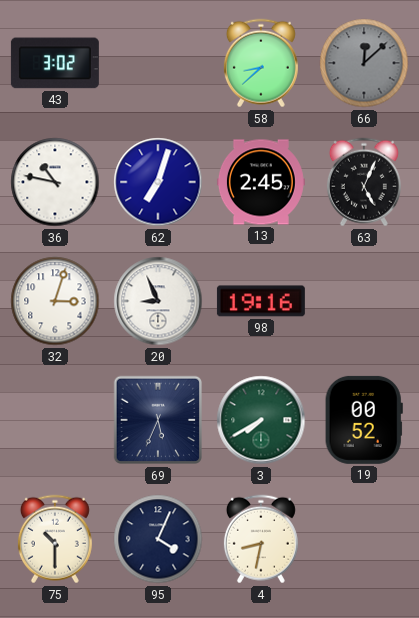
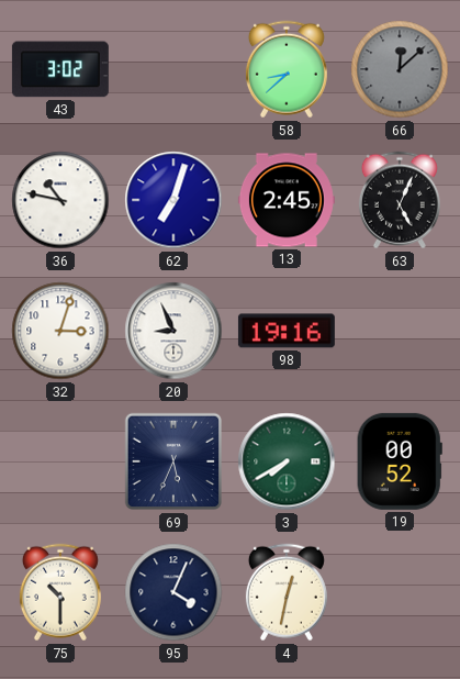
4: 8:32 -> 12:32
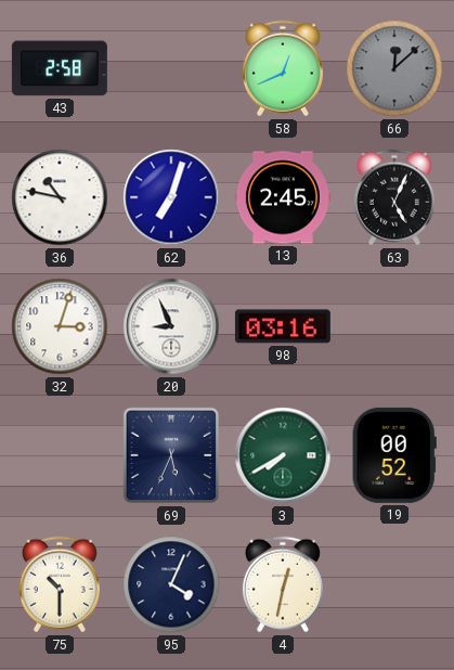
43: 3:02 -> 2:58
58: 8:38 -> 12:41
98: 19:16 -> 03:16
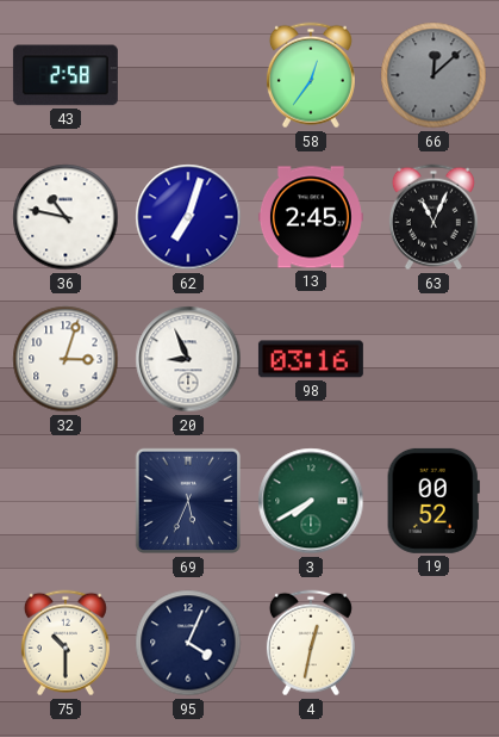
58: 12:41 -> 12:36
63: 5:04 -> 11:04
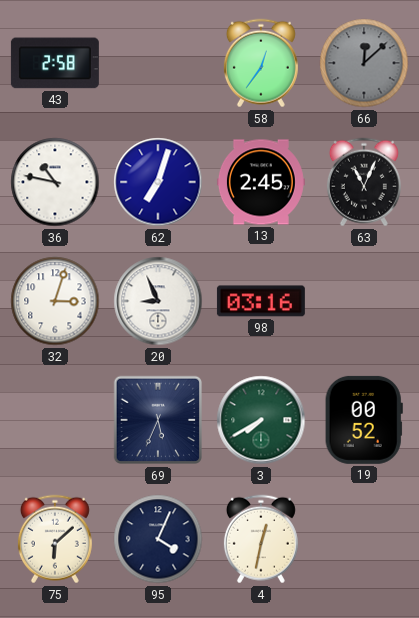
75: 10:30 -> 6:08
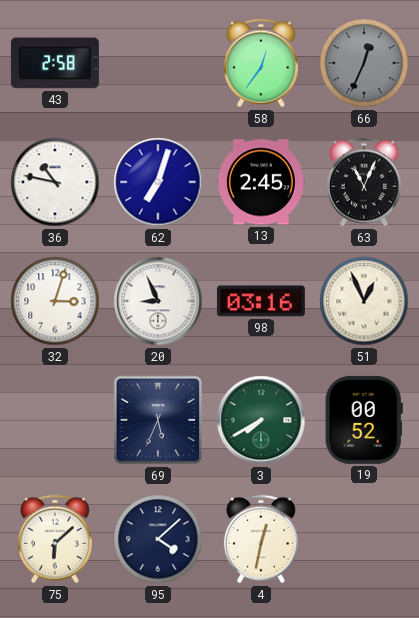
66: 12:08 -> 12:34
51: none -> 12:56
95: 4:04 -> 4:08
